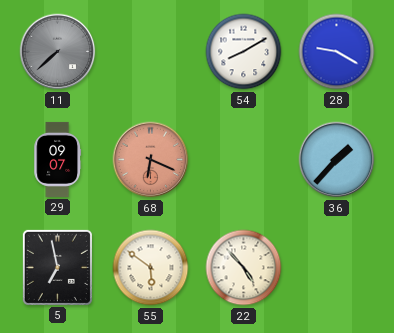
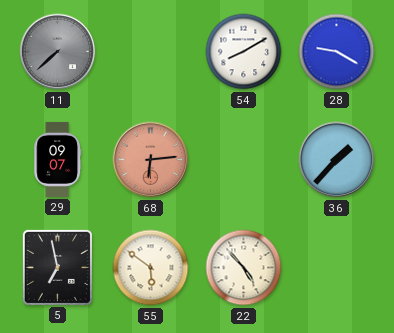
68: 6:19 -> 6:14
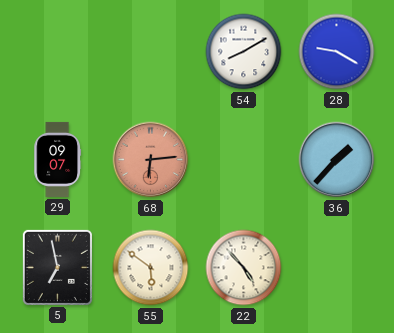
11: 7:38 -> none
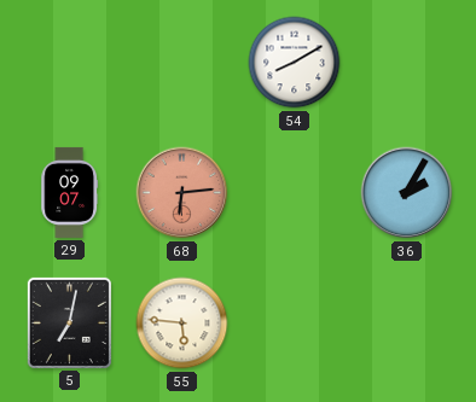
28: 9:20 -> none
36: 1:37 -> 2:05
5: 6:58 -> 7:02
55: 5:51 -> 5:46
22: 4:53 -> none
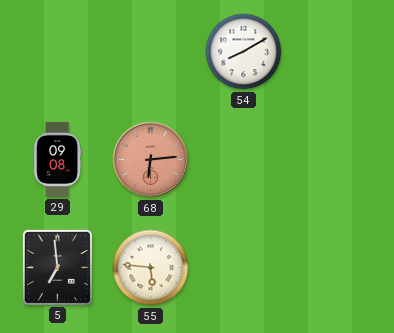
29: 09:07 -> 09:08
36: 2:05 -> none
5: 7:02 -> 6:59
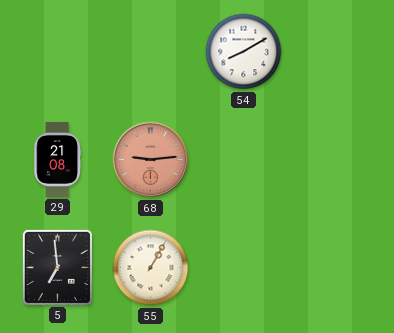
29: 09:08 -> 21:08
68: 6:14 -> 9:14
55: 5:46 -> 1:05
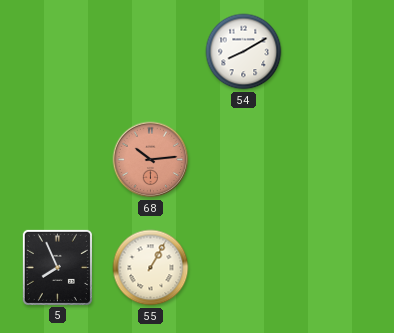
29: 21:08 -> none
68: 9:14 -> 10:14
5: 6:59 -> 7:56
